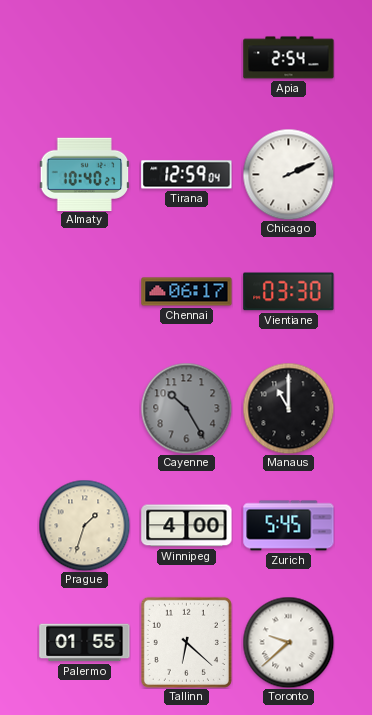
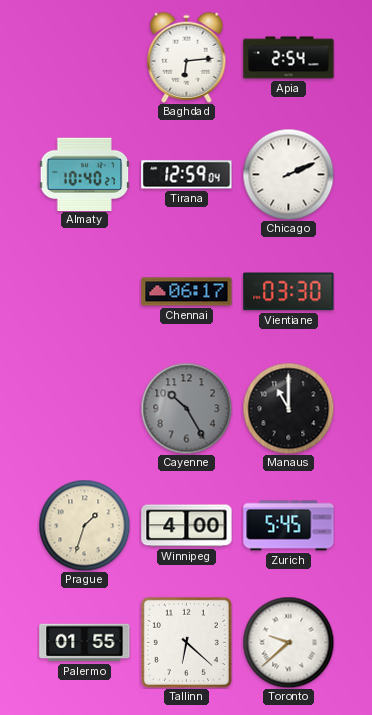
Baghdad: none -> 6:14
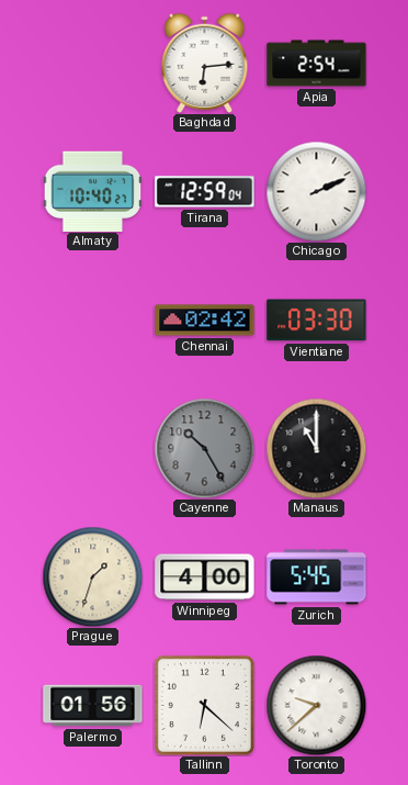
Chennai: 06:17 -> 02:42
Palermo: 01:55 -> 01:56
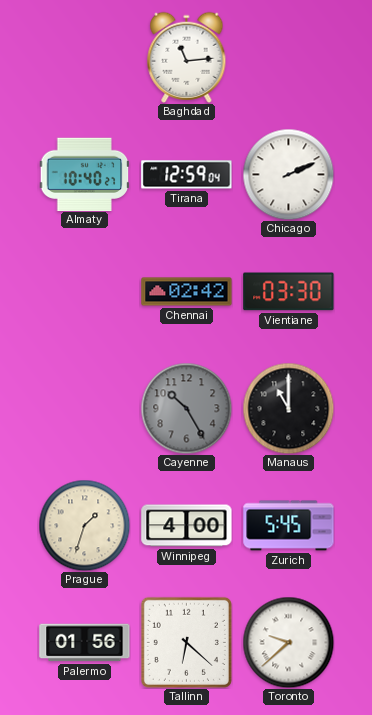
Baghdad: 6:14 -> 11:14
Apia: 2:54 -> none
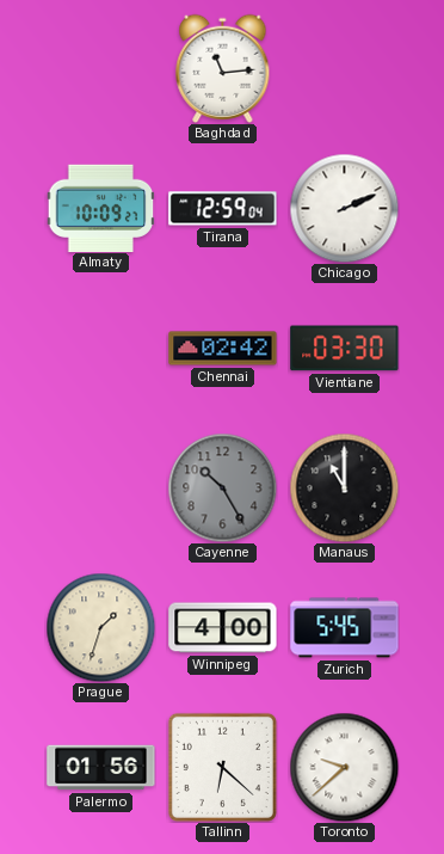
Almaty: 10:40 -> 10:09
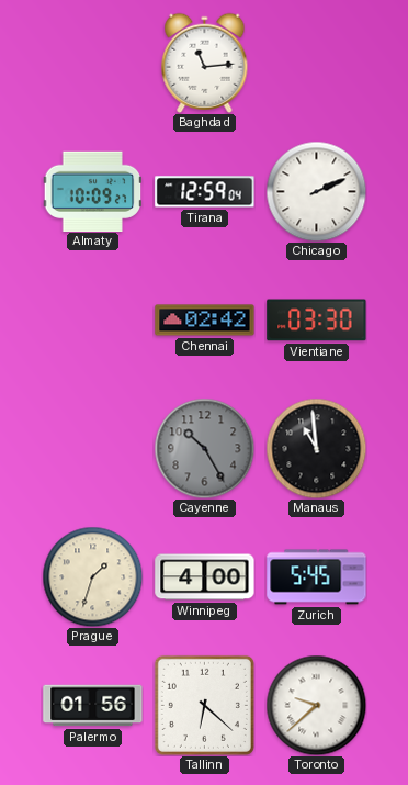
Manaus: 11:00 -> 10:59
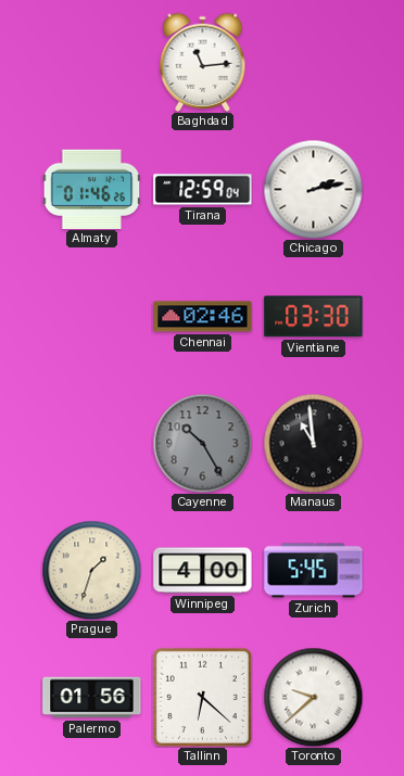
Almaty: 10:09 -> 01:46
Chicago: 2:11 -> 2:13
Chennai: 02:42 -> 02:46
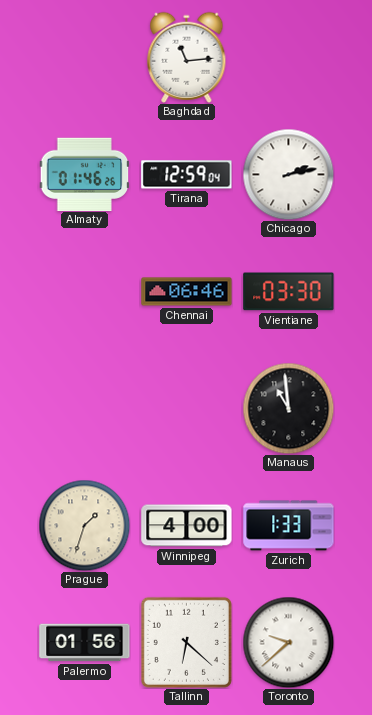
Chennai: 02:46 -> 06:46
Cayenne: 10:25 -> none
Zurich: 5:45 -> 1:33
